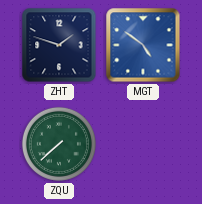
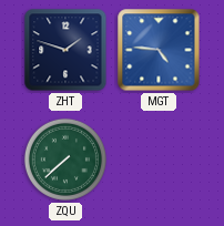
MGT: 4:51 -> 4:46
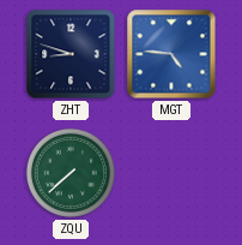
ZHT: 1:48 -> 8:48
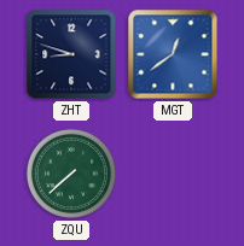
MGT: 4:46 -> 12:39
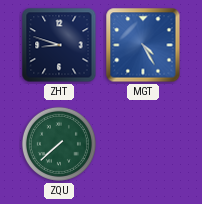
MGT: 12:39 -> 4:25
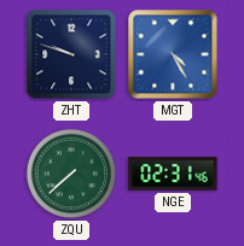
ZHT: 8:48 -> 9:48
NGE: none -> 02:31
